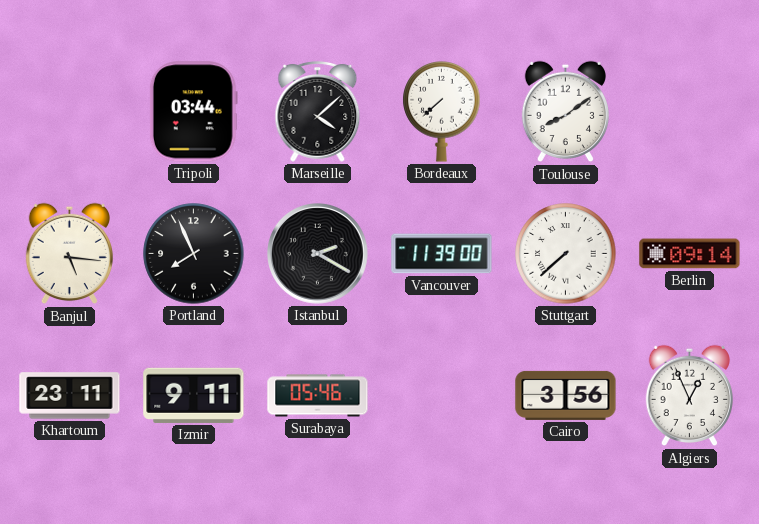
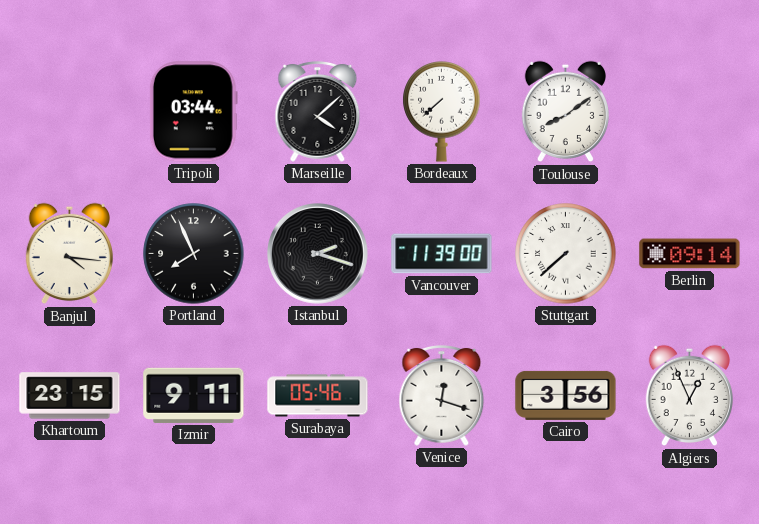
Banjul: 5:16 -> 4:16
Istanbul: 2:20 -> 2:18
Khartoum: 23:11 -> 23:15
Venice: none -> 12:18
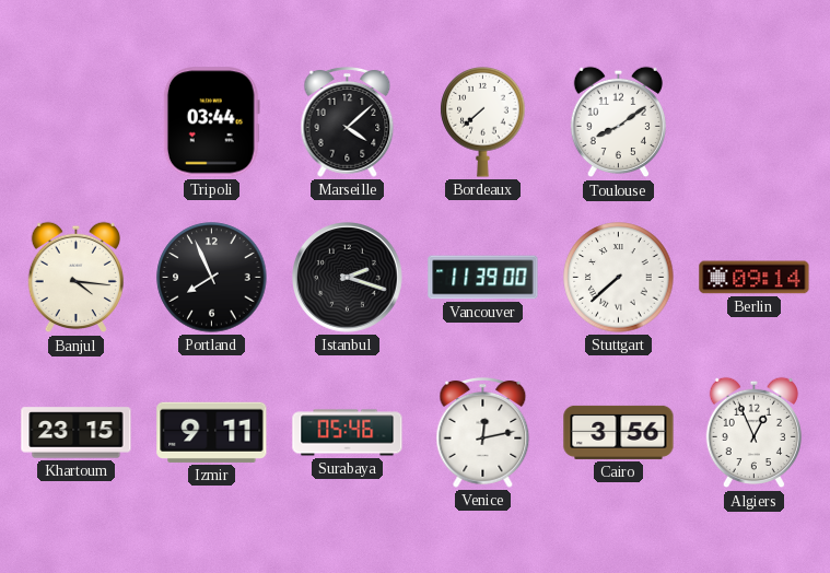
Venice: 12:18 -> 12:13
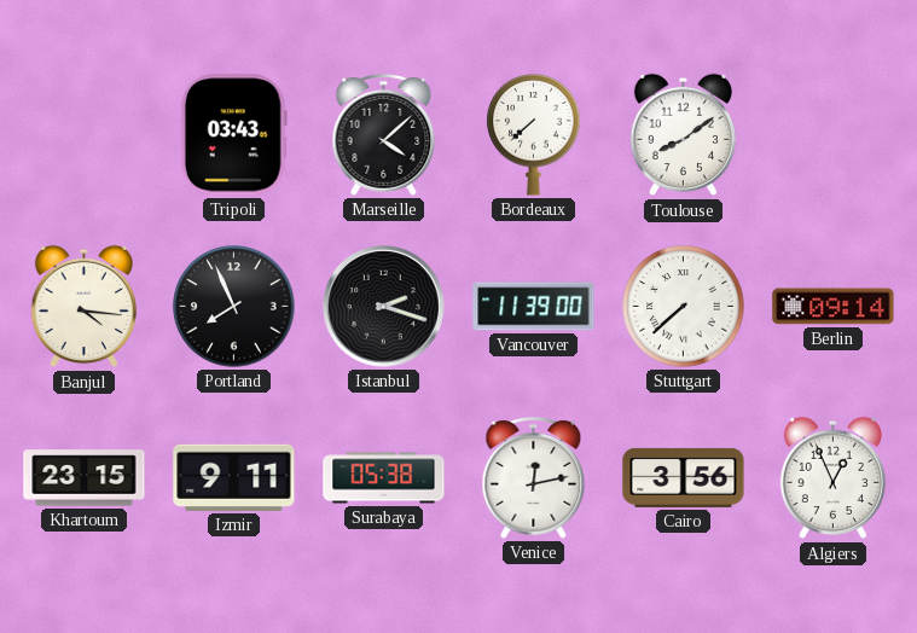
Tripoli: 03:44 -> 03:43
Surabaya: 05:46 -> 05:38
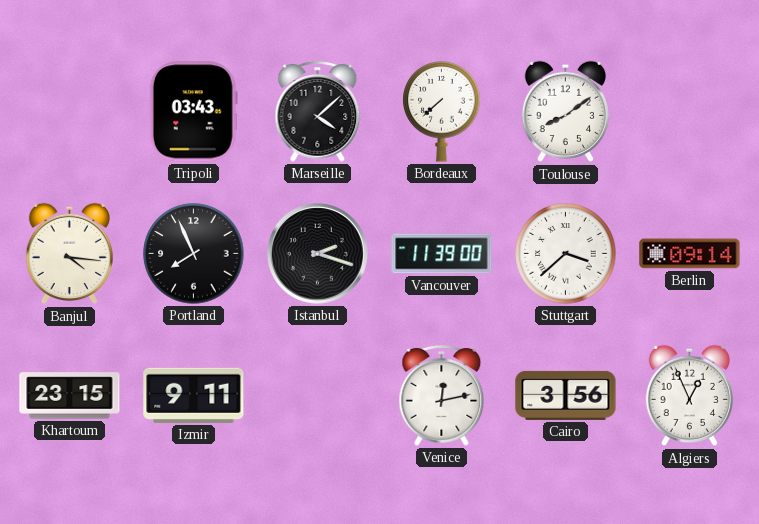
Stuttgart: 7:38 -> 3:38
Surabaya: 05:38 -> none
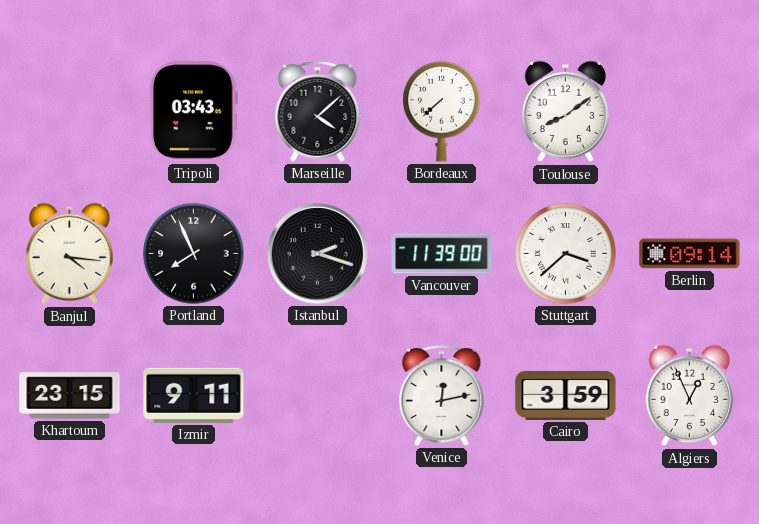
Cairo: 3:56 -> 3:59
